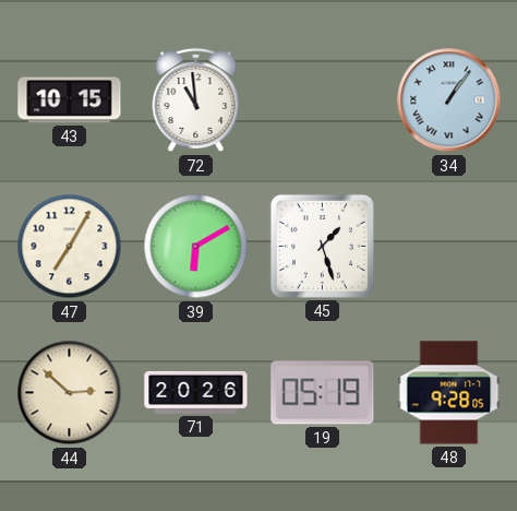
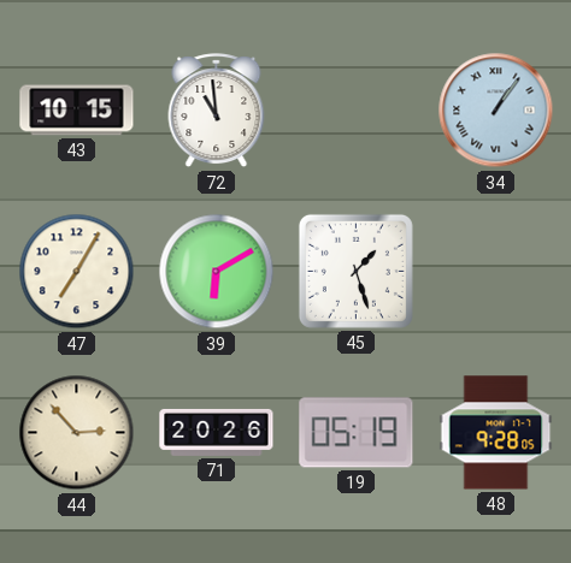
44: 2:52 -> 2:53
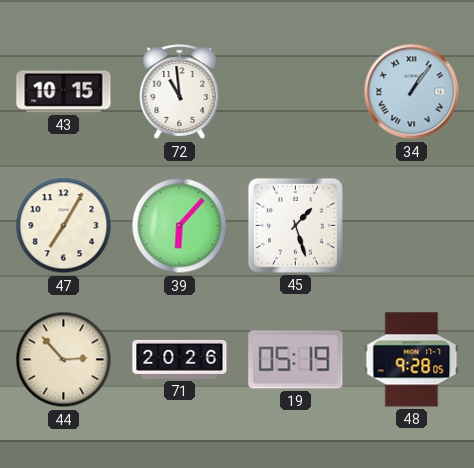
39: 6:10 -> 6:07
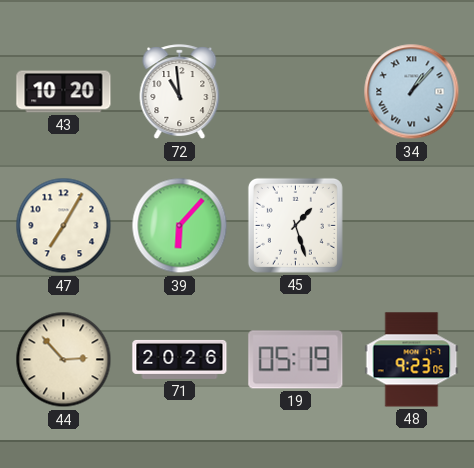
43: 10:15 -> 10:20
34: 1:06 -> 1:07
48: 9:28 -> 9:23
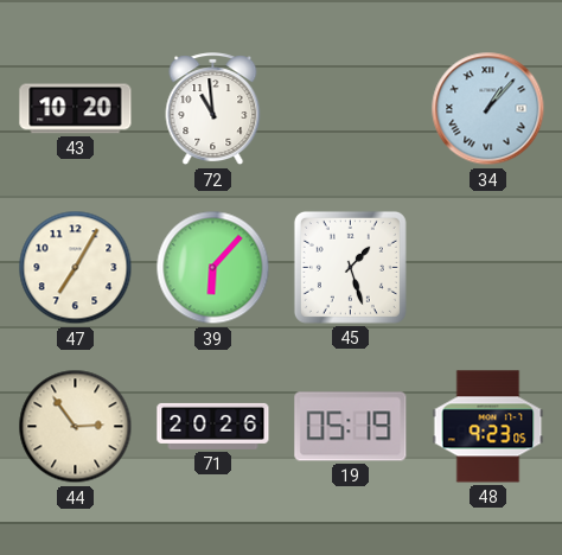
44: 2:53 -> 2:54
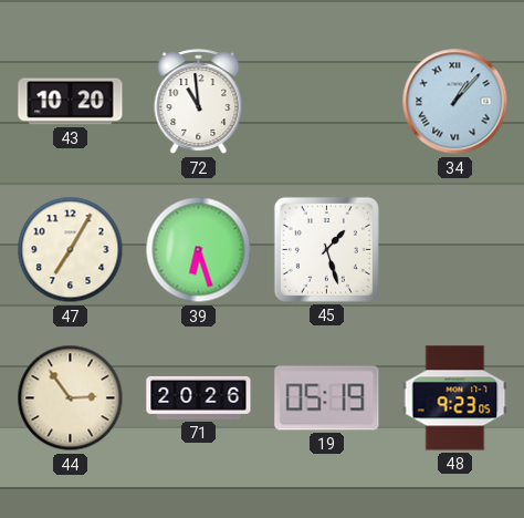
39: 6:07 -> 6:27
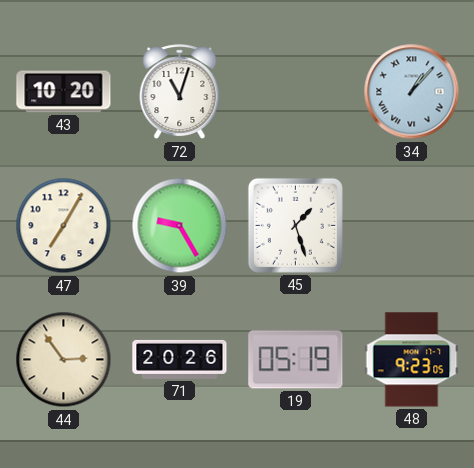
72: 10:59 -> 11:03
39: 6:27 -> 9:25
